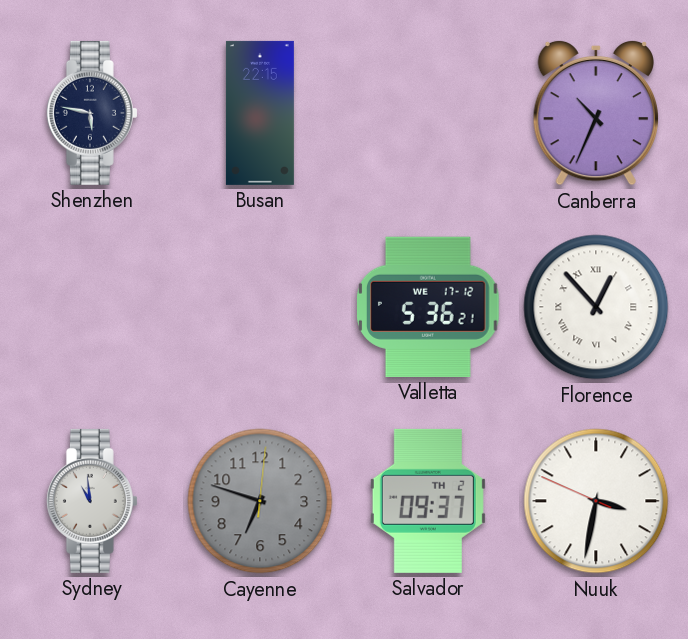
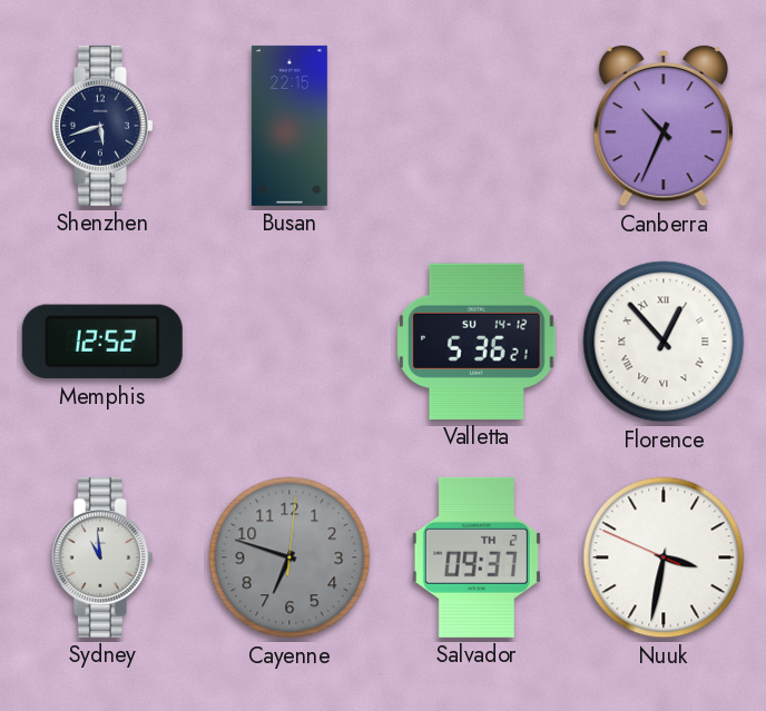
Shenzhen: 5:47 -> 5:42
Memphis: none -> 12:52
Valletta date: WE 17-12 -> SU 14-12
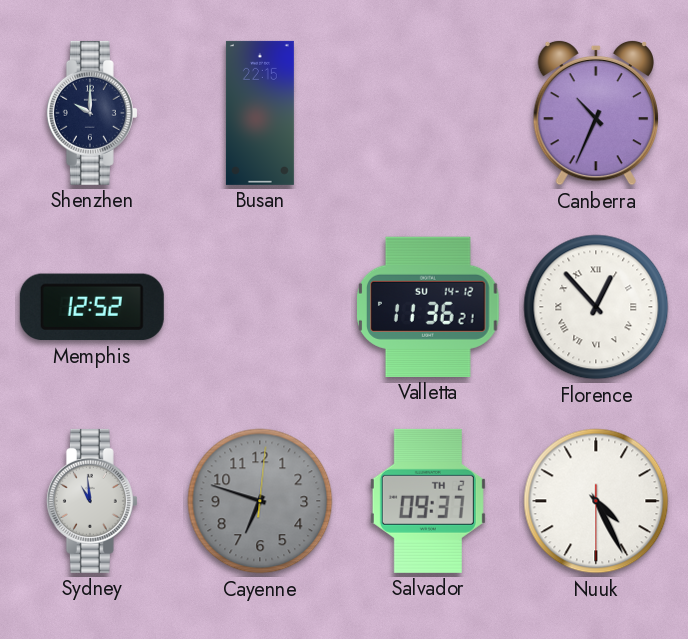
Shenzhen: 5:42 -> 10:00
Valletta: 5:36 -> 11:36
Nuuk: 3:31 -> 4:25
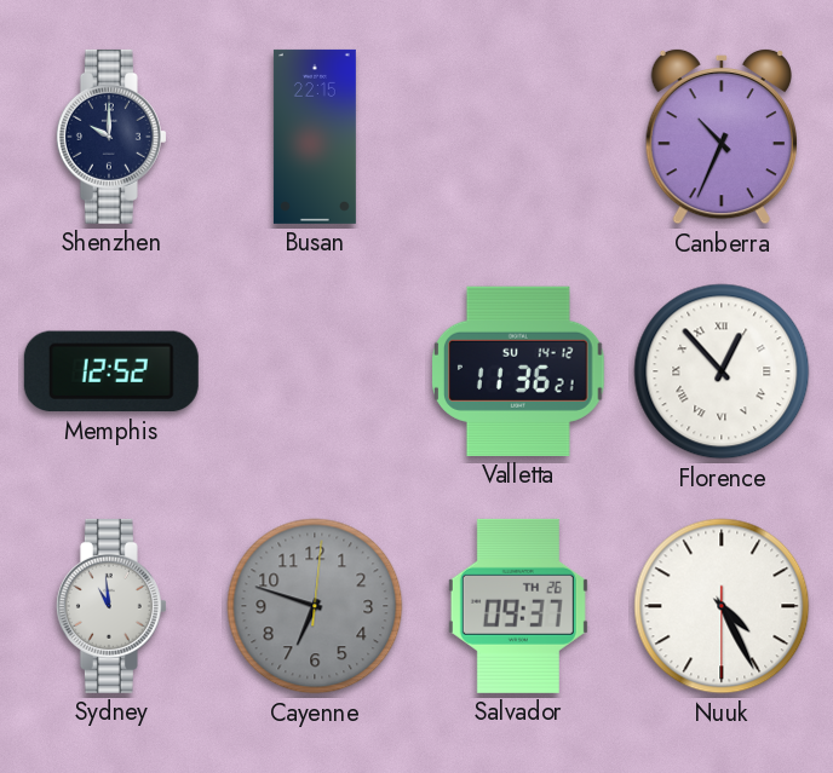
Salvador date: TH 2 -> TH 26
